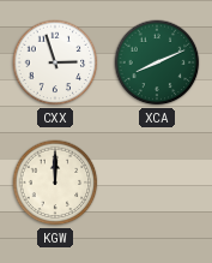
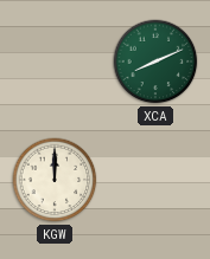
CXX: 2:57 -> none
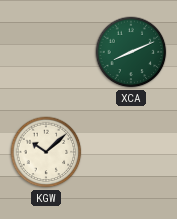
KGW: 12:00 -> 10:08
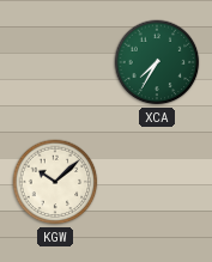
XCA: 8:11 -> 7:35
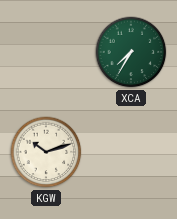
KGW: 10:08 -> 10:12
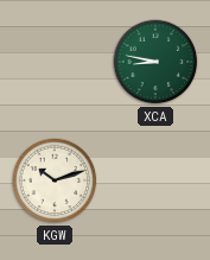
XCA: 7:35 -> 8:47
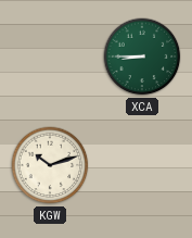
XCA: 8:47 -> 8:45
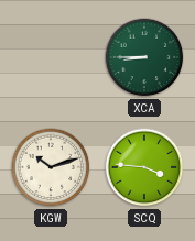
SCQ: none -> 3:46
